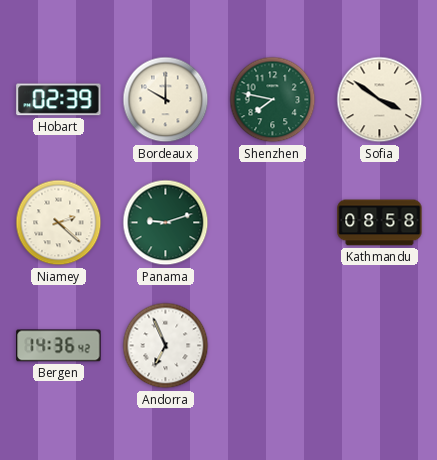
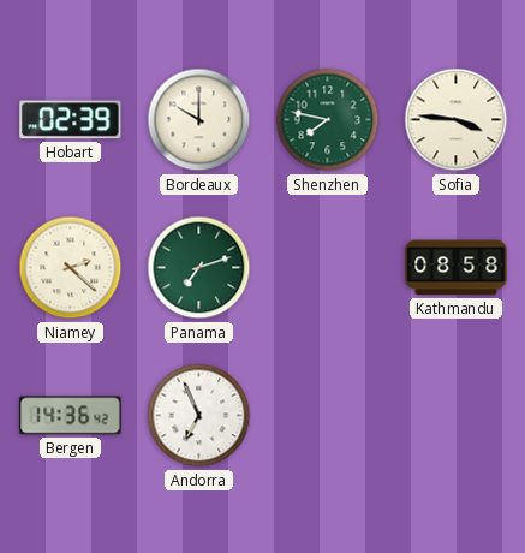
Sofia: 3:51 -> 3:46
Panama: 9:12 -> 7:12
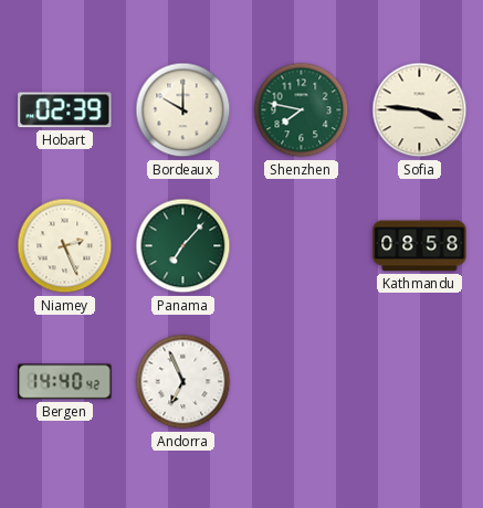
Niamey: 2:22 -> 2:26
Panama: 7:12 -> 7:07
Bergen: 14:36 -> 14:40
